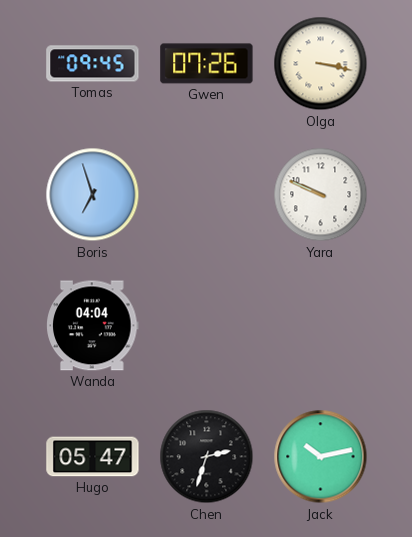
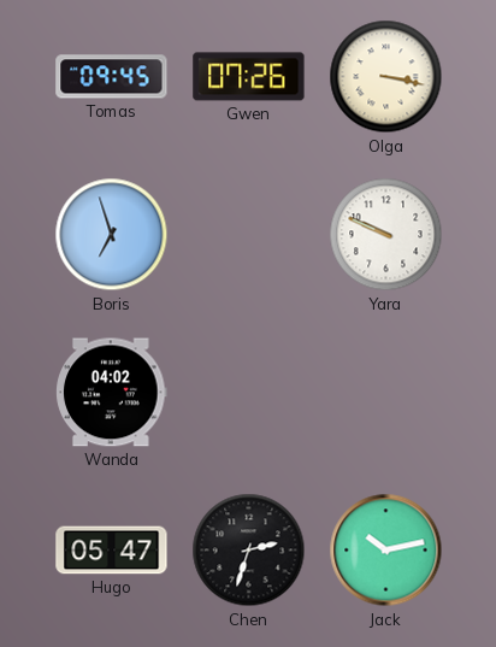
Wanda: 04:04 -> 04:02
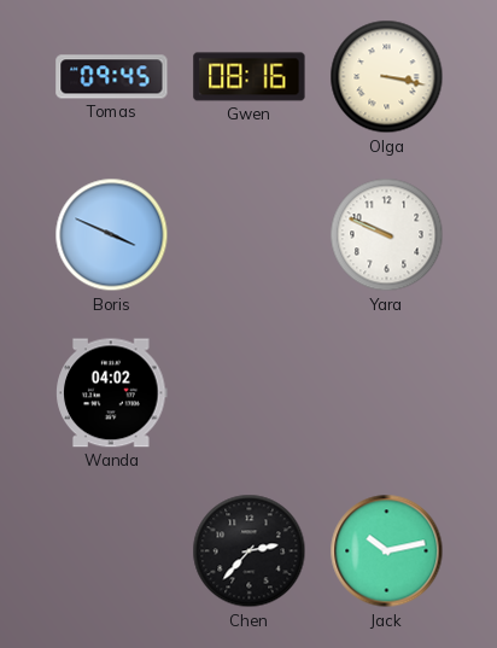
Gwen: 07:26 -> 08:16
Boris: 6:57 -> 3:49
Hugo: 05:47 -> none
Chen: 2:33 -> 2:37
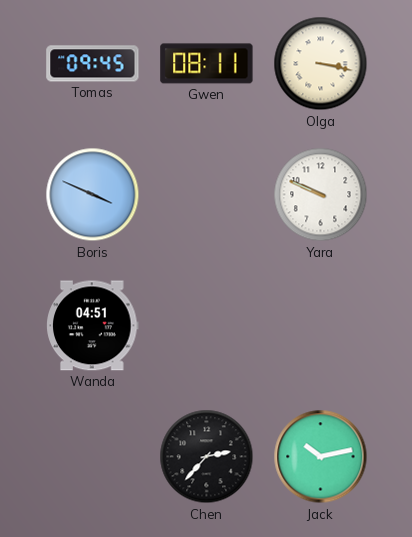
Gwen: 08:16 -> 08:11
Wanda: 04:02 -> 04:51
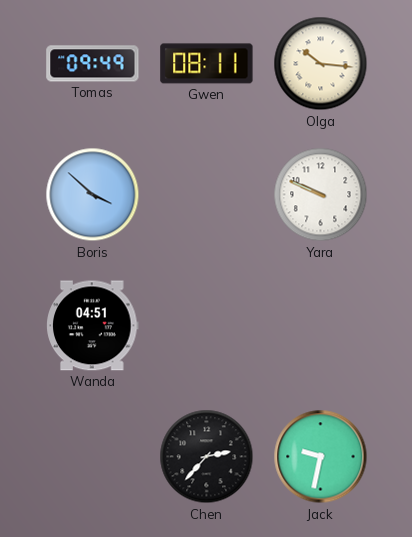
Tomas: 09:45 -> 09:49
Olga: 3:17 -> 10:16
Boris: 3:49 -> 3:52
Jack: 10:13 -> 9:32
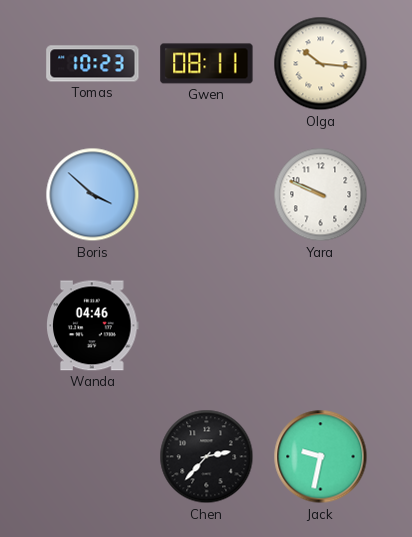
Tomas: 09:49 -> 10:23
Wanda: 04:51 -> 04:46
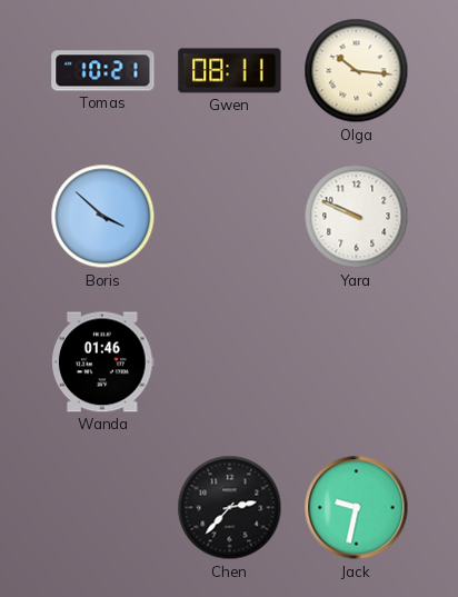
Tomas: 10:23 -> 10:21
Wanda: 04:46 -> 01:46
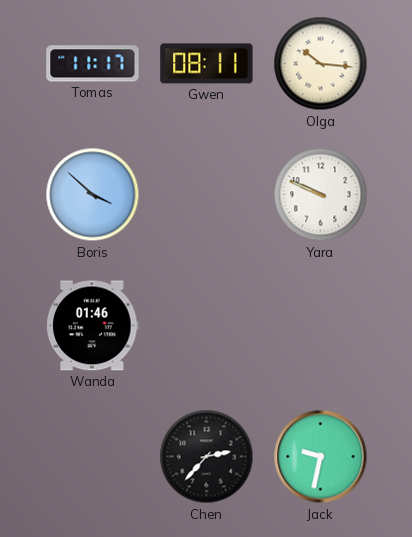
Tomas: 10:21 -> 11:17
